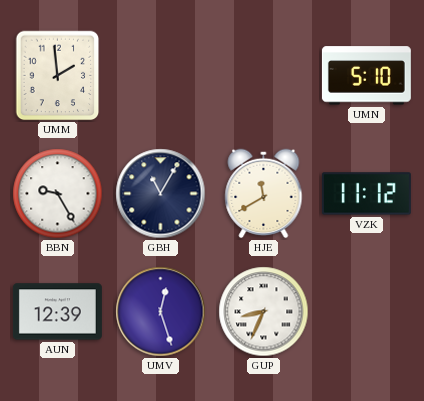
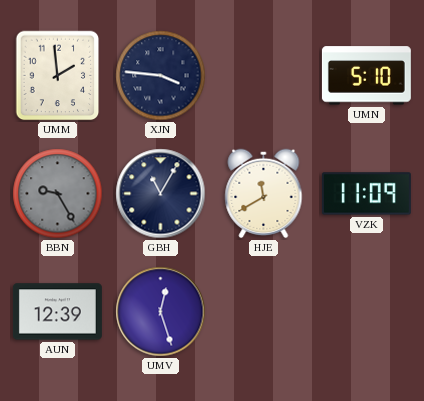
XJN: none -> 3:46
BBN dial: white -> grey
VZK: 11:12 -> 11:09
GUP: 8:34 -> none
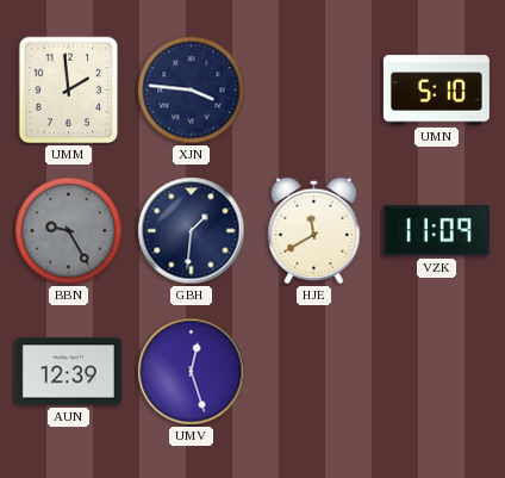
GBH: 11:05 -> 1:31
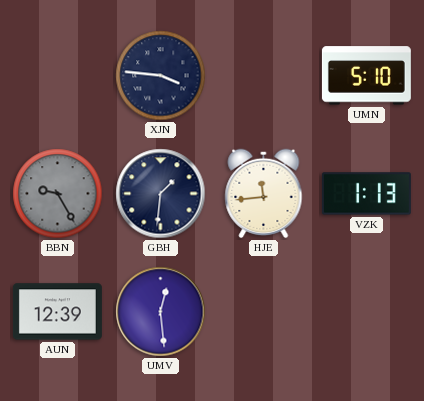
UMM: 1:59 -> none
HJE: 11:40 -> 11:44
VZK: 11:09 -> 1:13
UMV: 12:27 -> 12:29
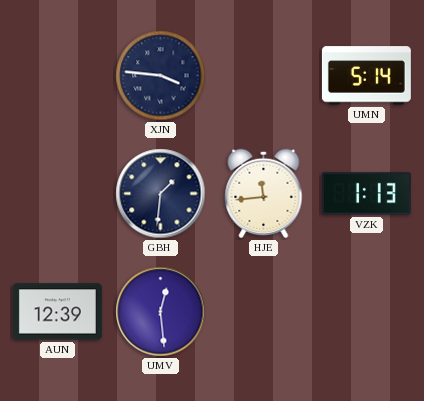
UMN: 5:10 -> 5:14
BBN: 9:25 -> none
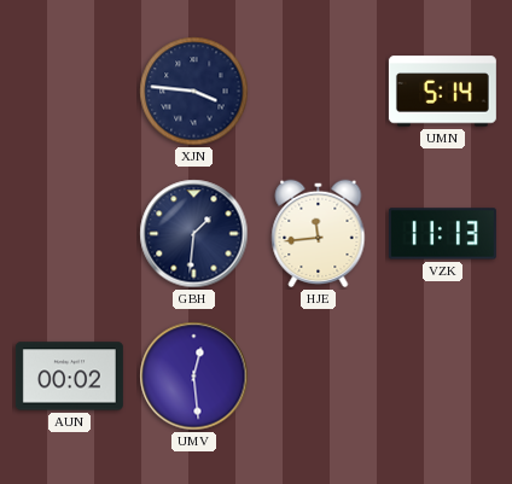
VZK: 1:13 -> 11:13
AUN: 12:39 -> 00:02
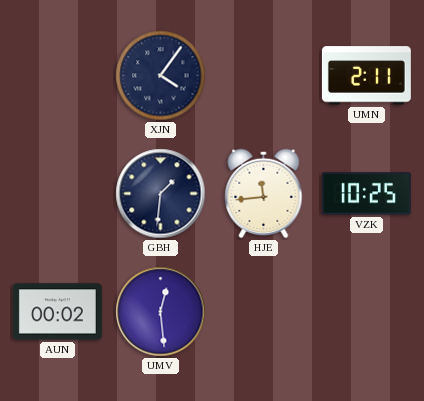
XJN: 3:46 -> 4:06
UMN: 5:14 -> 2:11
VZK: 11:13 -> 10:25
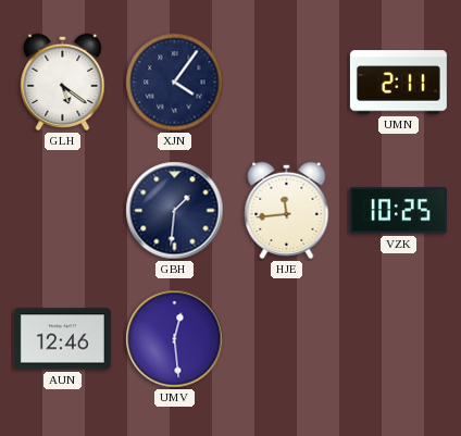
GLH: none -> 5:21
AUN: 00:02 -> 12:46
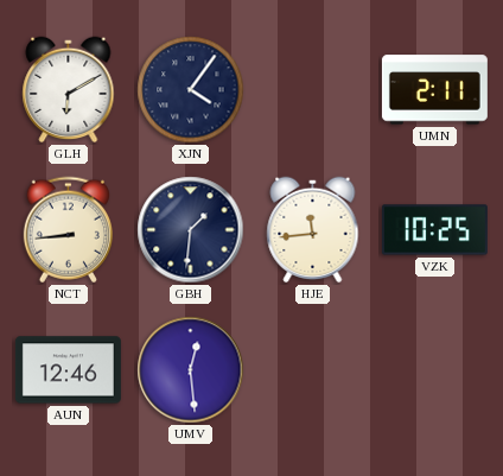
GLH: 5:21 -> 6:10
NCT: none -> 8:44
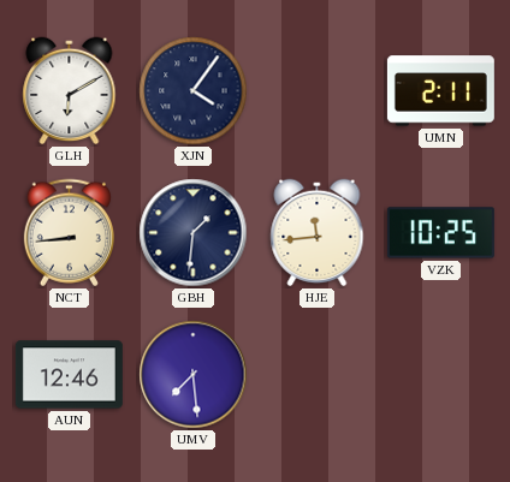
UMV: 12:29 -> 7:29
